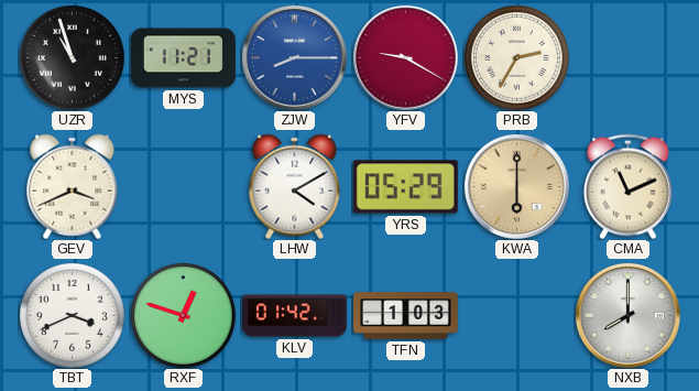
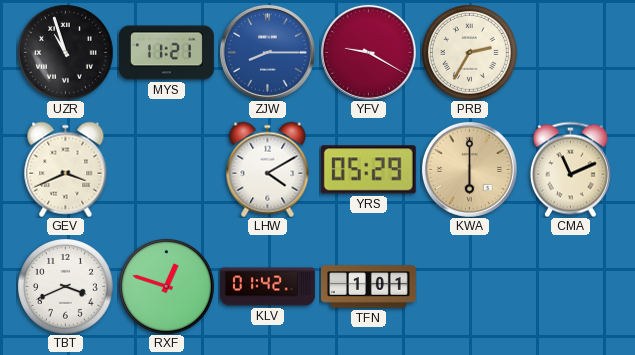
TFN: 1:03 -> 1:01
NXB: 8:00 -> none
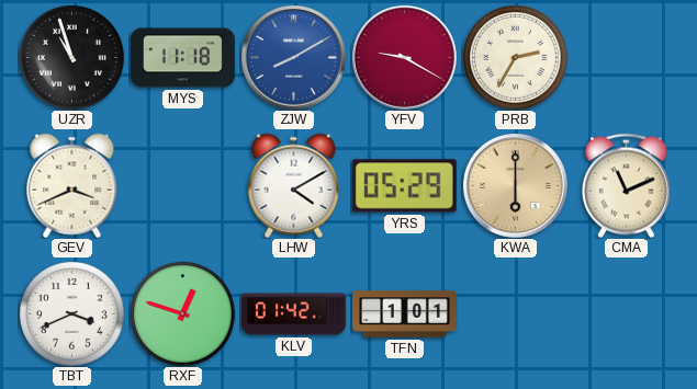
MYS: 11:21 -> 11:18
ZJW: 8:15 -> 8:10
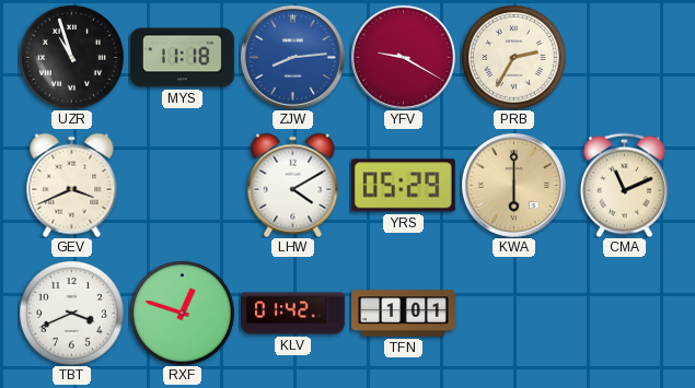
ZJW: 8:10 -> 8:14
